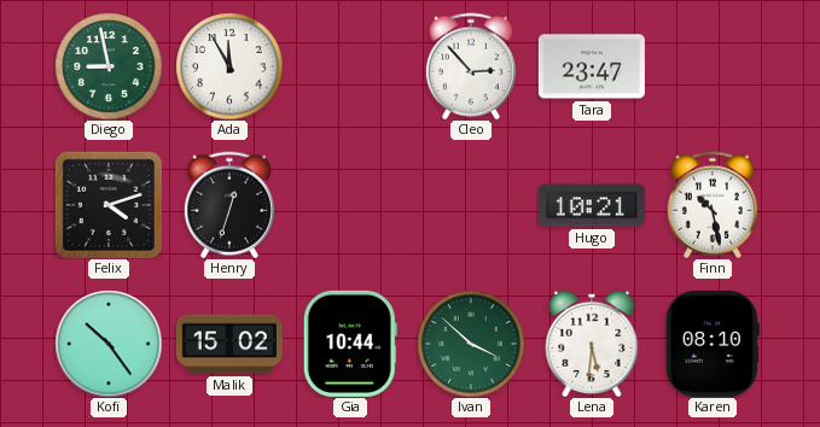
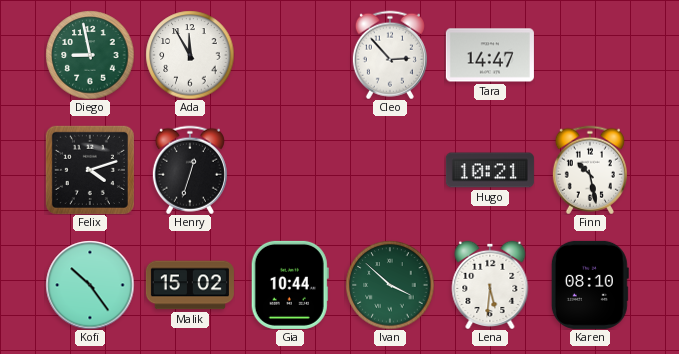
Tara: 23:47 -> 14:47
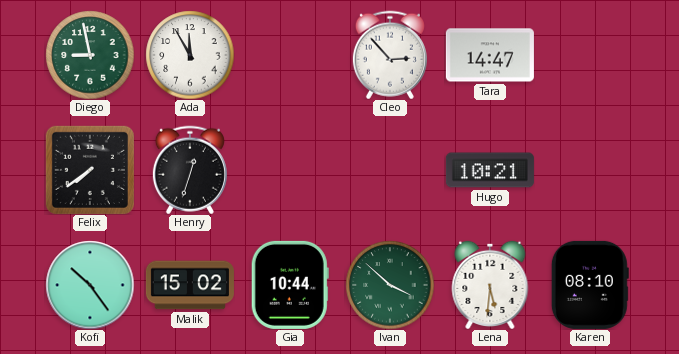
Felix: 4:12 -> 7:39
Finn: 10:28 -> none
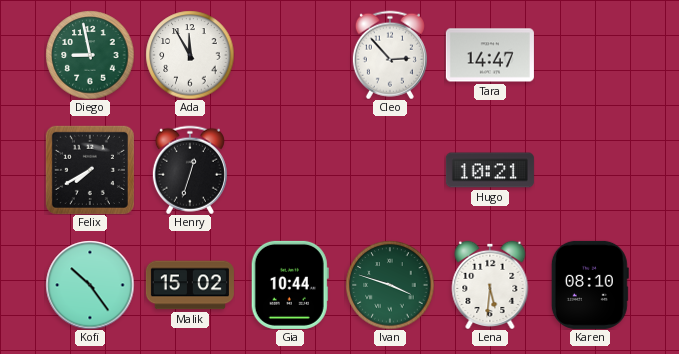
Felix: 7:39 -> 7:40
Ivan: 3:52 -> 3:48
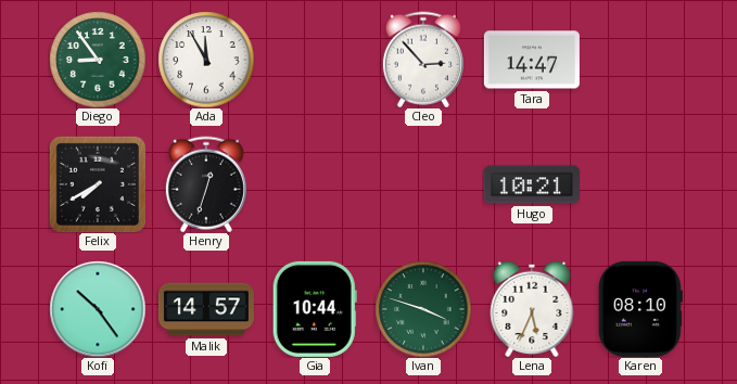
Diego: 8:58 -> 8:54
Malik: 15:02 -> 14:57
Lena: 5:31 -> 5:34
